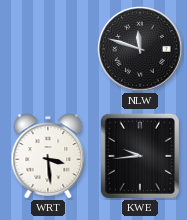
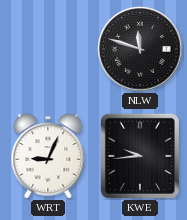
WRT: 3:29 -> 9:04
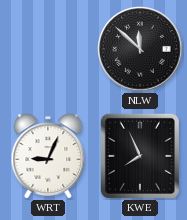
NLW: 11:48 -> 11:52
KWE: 9:44 -> 7:56
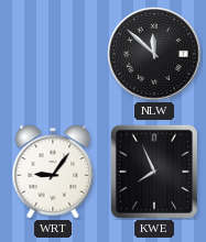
WRT: 9:04 -> 9:06
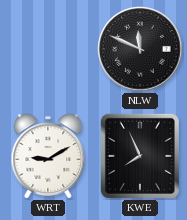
NLW: 11:52 -> 11:49
WRT: 9:06 -> 9:10
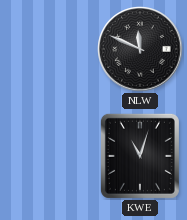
WRT: 9:10 -> none
KWE: 7:56 -> 11:03
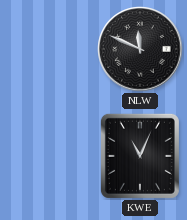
KWE: 11:03 -> 11:04
